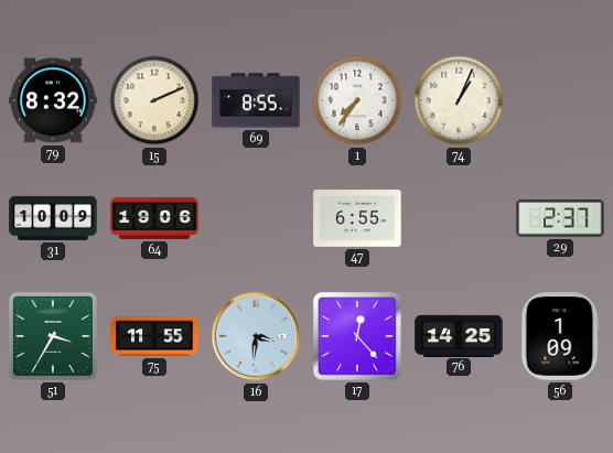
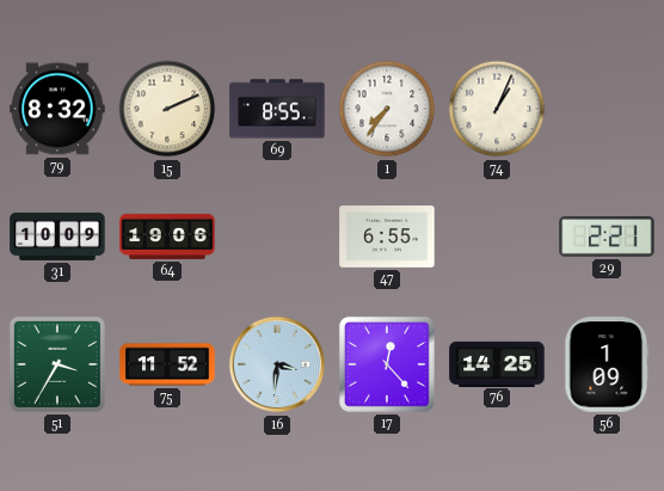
29: 2:37 -> 2:21
75: 11:55 -> 11:52
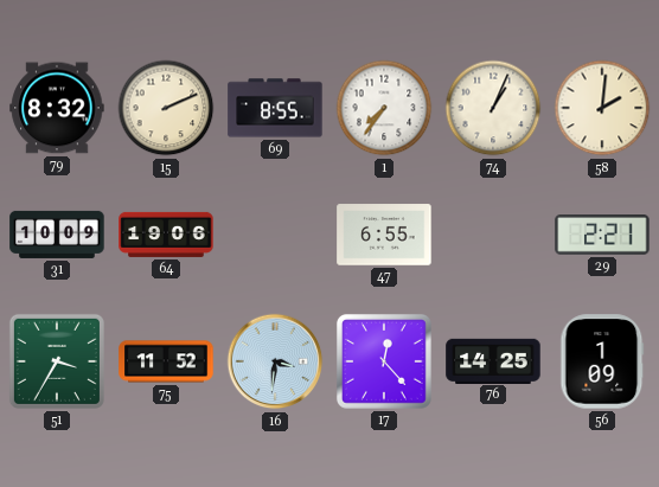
58: none -> 2:01
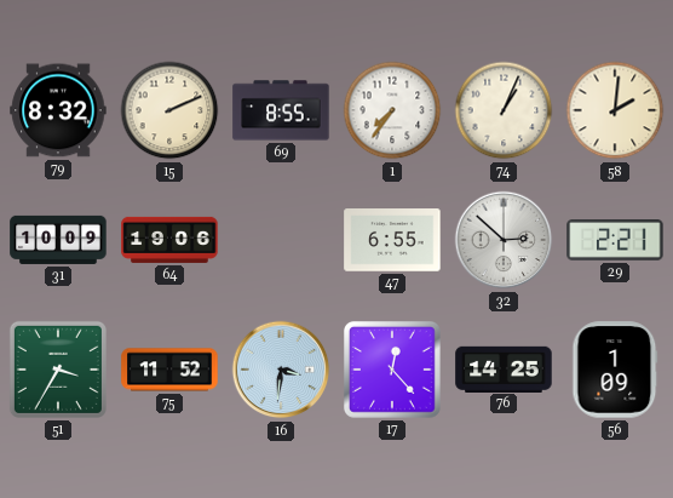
32: none -> 2:52
